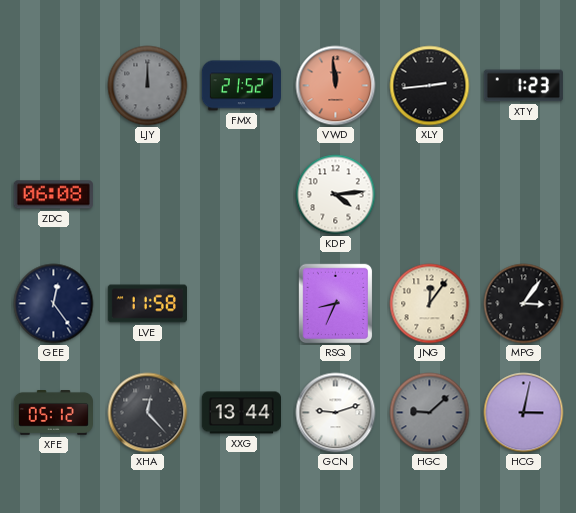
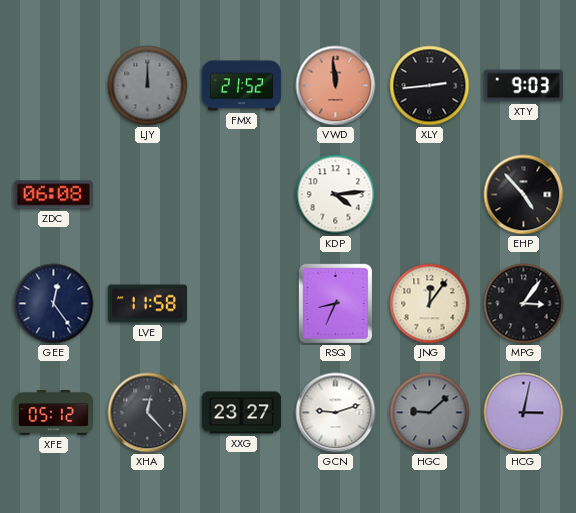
XTY: 1:23 -> 9:03
EHP: none -> 4:53
XXG: 13:44 -> 23:27
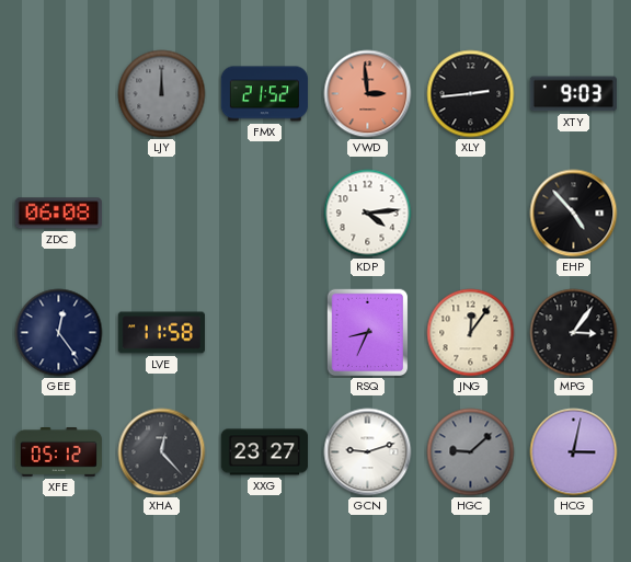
VWD: 11:59 -> 2:59
